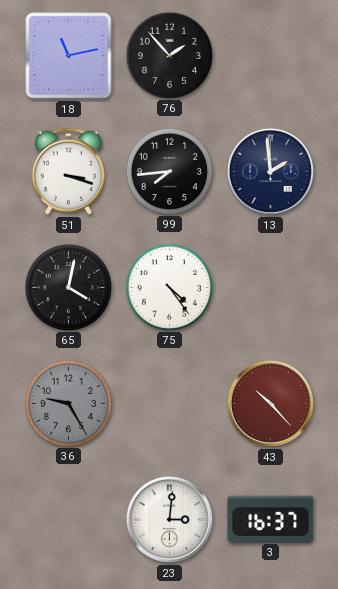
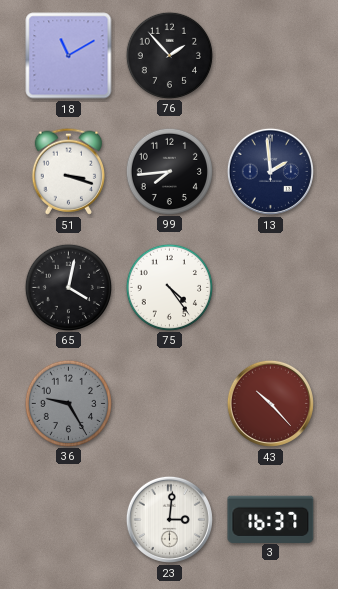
18: 11:13 -> 11:10
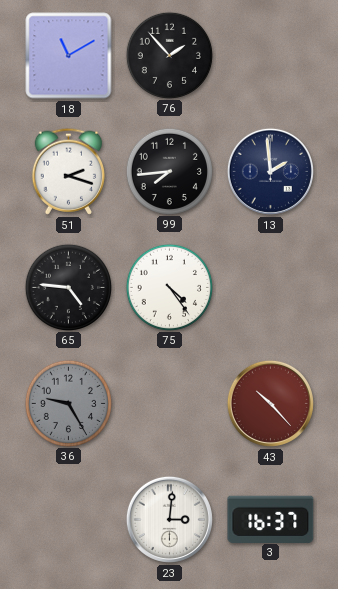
51: 3:18 -> 2:18
65: 4:02 -> 4:46
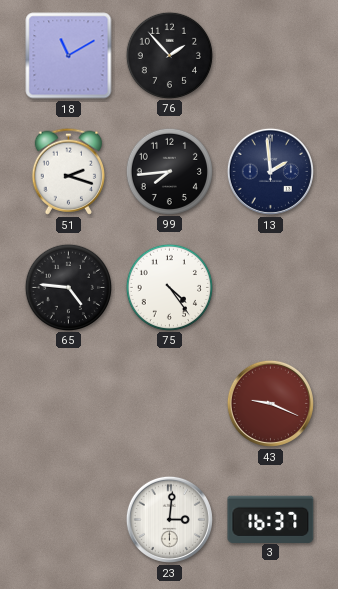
36: 9:25 -> none
43: 10:23 -> 9:19
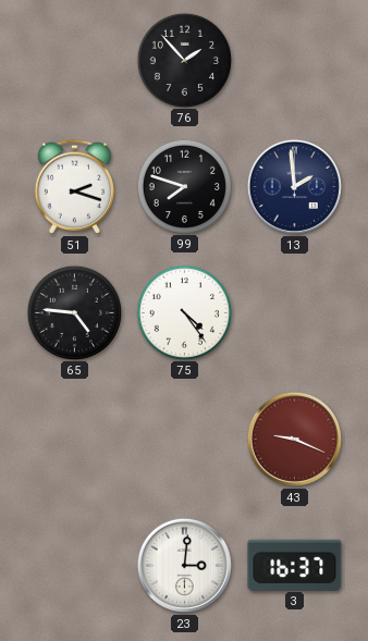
18: 11:10 -> none
99: 7:44 -> 7:48
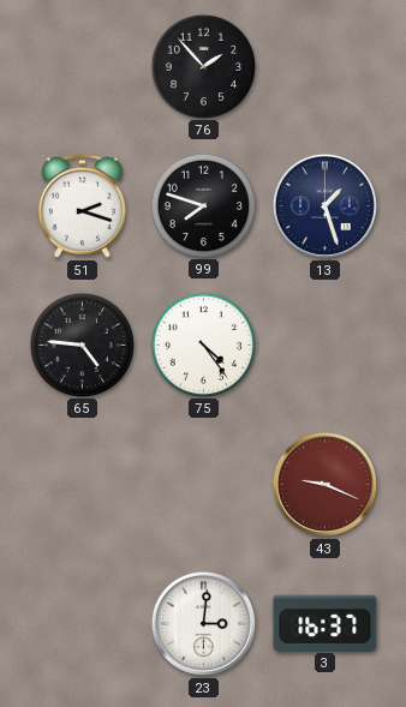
13: 1:59 -> 1:27
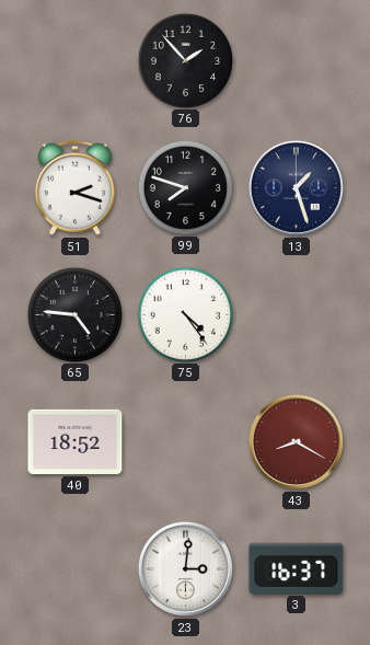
40: none -> 18:52
43: 9:19 -> 8:20
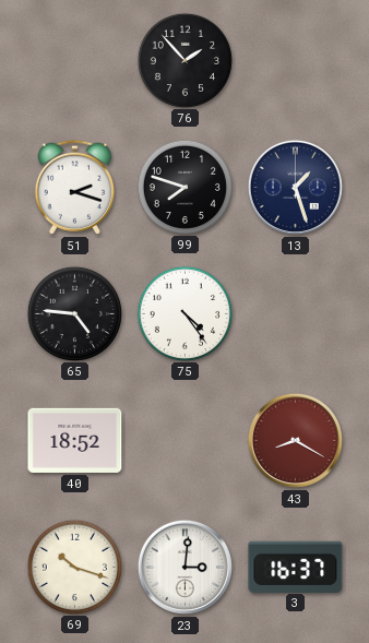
69: none -> 10:18
